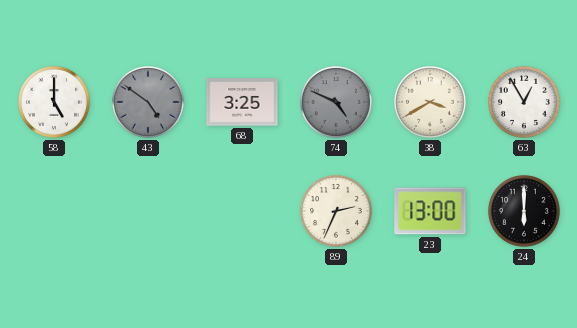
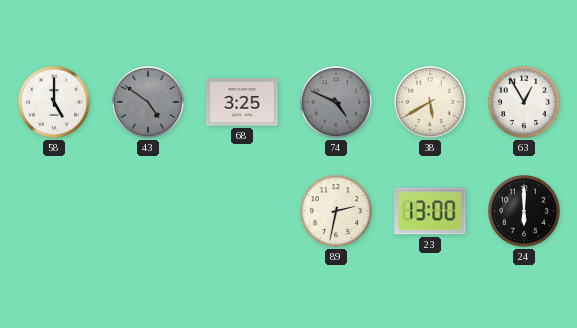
38: 3:40 -> 5:40
89: 2:34 -> 2:32
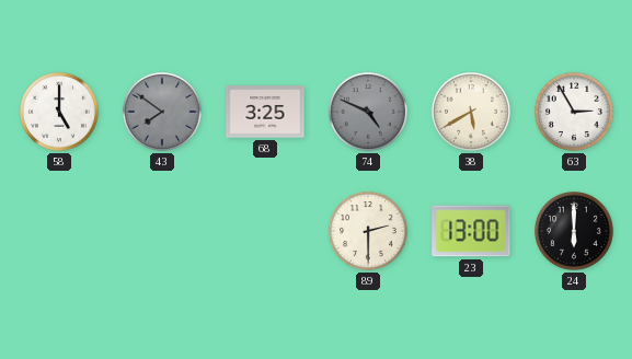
43: 4:51 -> 7:51
63: 12:55 -> 2:55
89: 2:32 -> 2:30
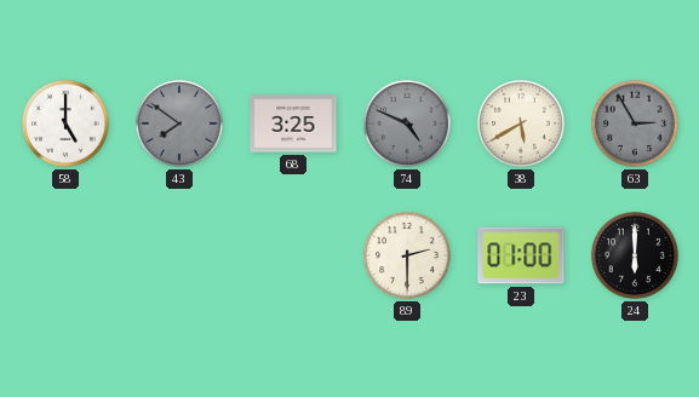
63 dial: white -> grey
23: 13:00 -> 01:00
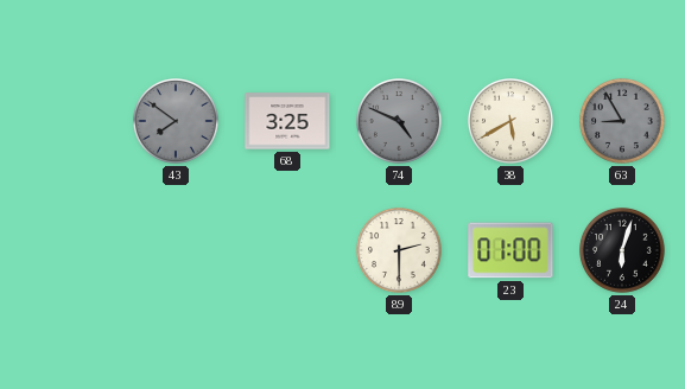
58: 5:00 -> none
63: 2:55 -> 8:55
24: 6:00 -> 6:03
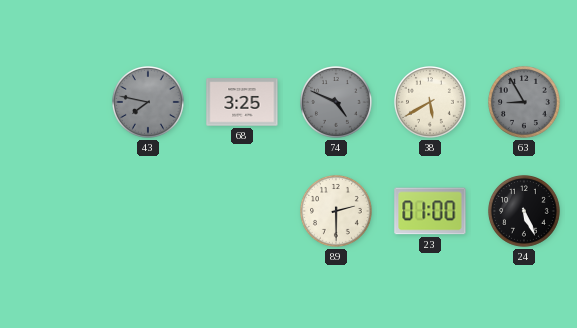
43: 7:51 -> 7:47
24: 6:03 -> 5:26
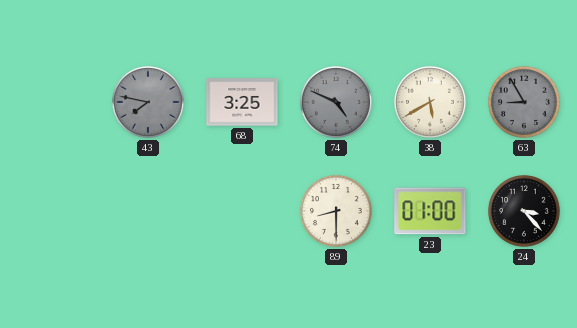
89: 2:30 -> 8:30
24: 5:26 -> 3:23
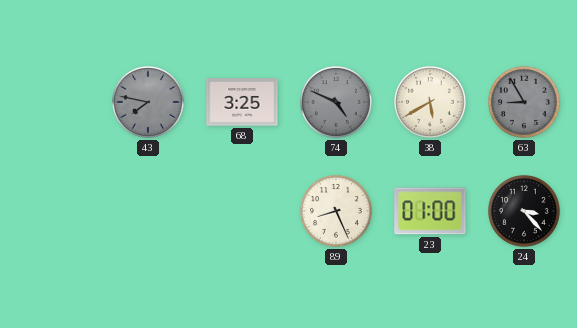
89: 8:30 -> 8:26
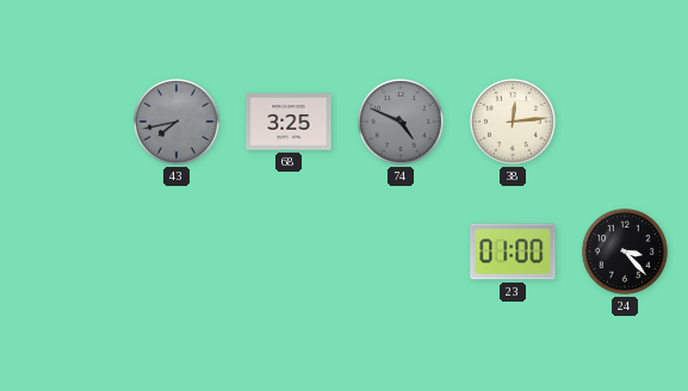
43: 7:47 -> 7:43
38: 5:40 -> 12:14
63: 8:55 -> none
89: 8:26 -> none
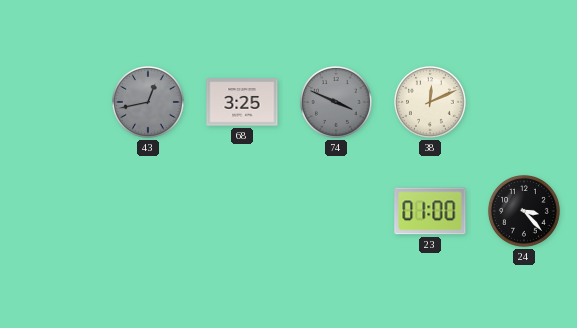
43: 7:43 -> 12:43
74: 4:49 -> 3:49
38: 12:14 -> 12:11
